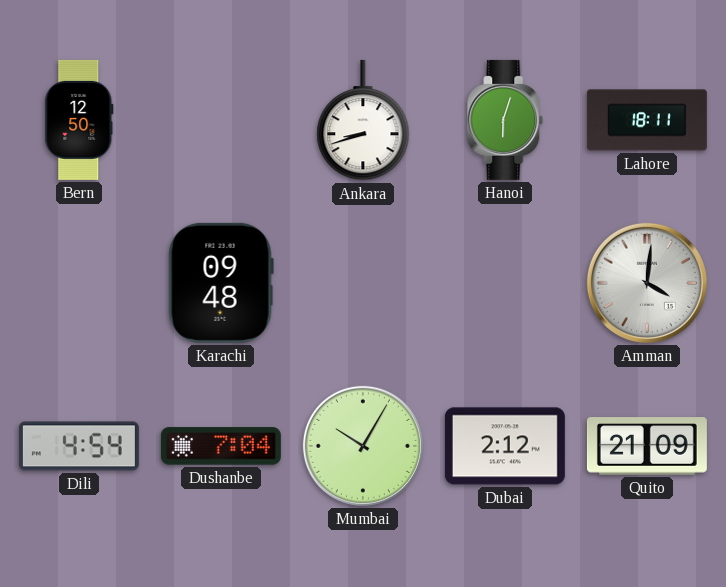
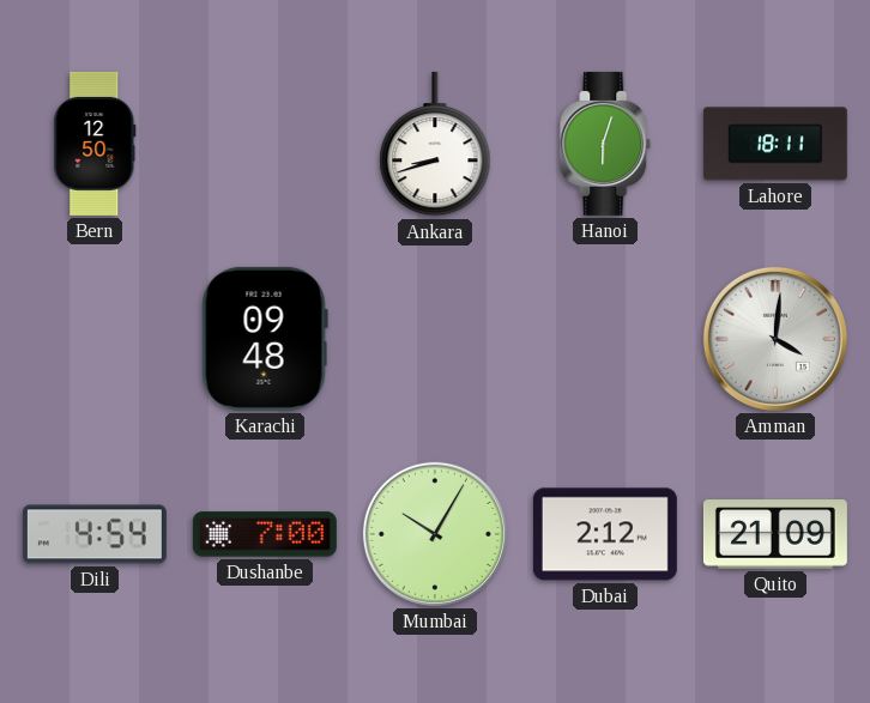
Dushanbe: 7:04 -> 7:00
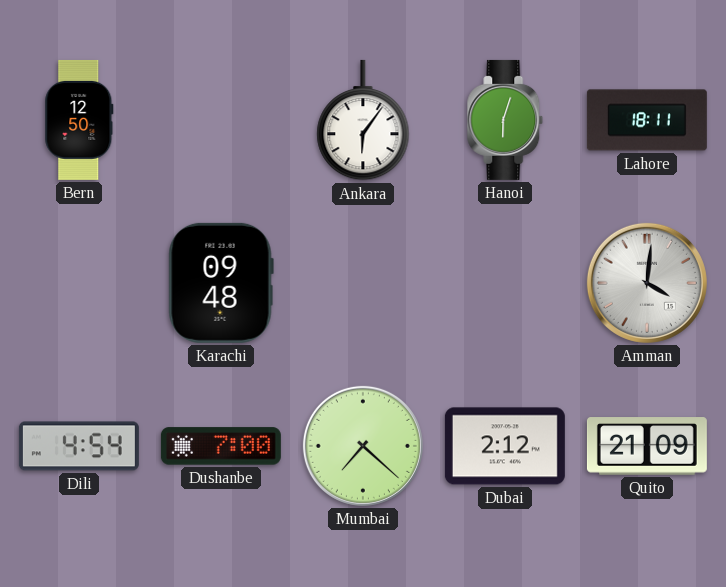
Ankara: 8:42 -> 6:06
Mumbai: 10:05 -> 7:22
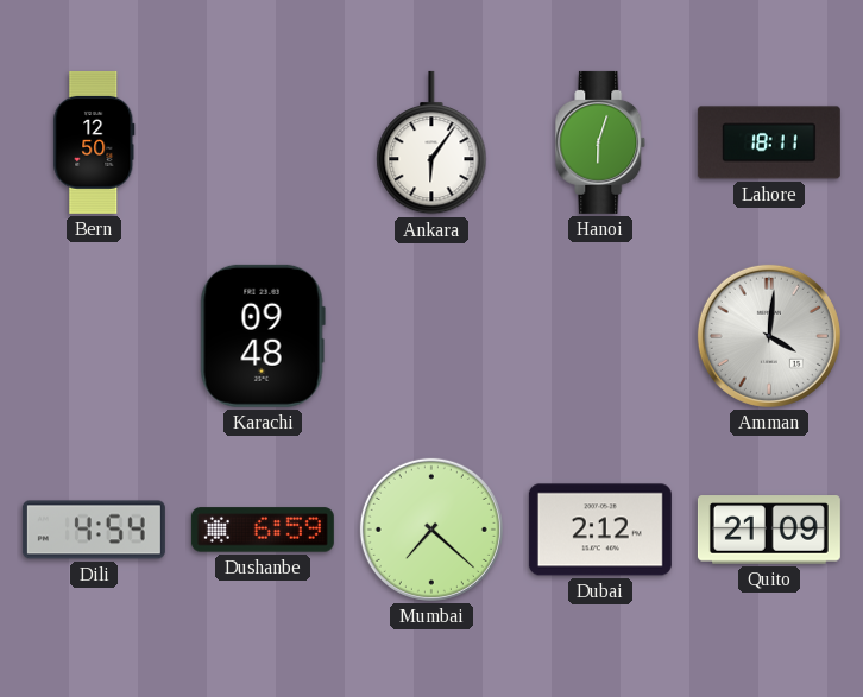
Dushanbe: 7:00 -> 6:59
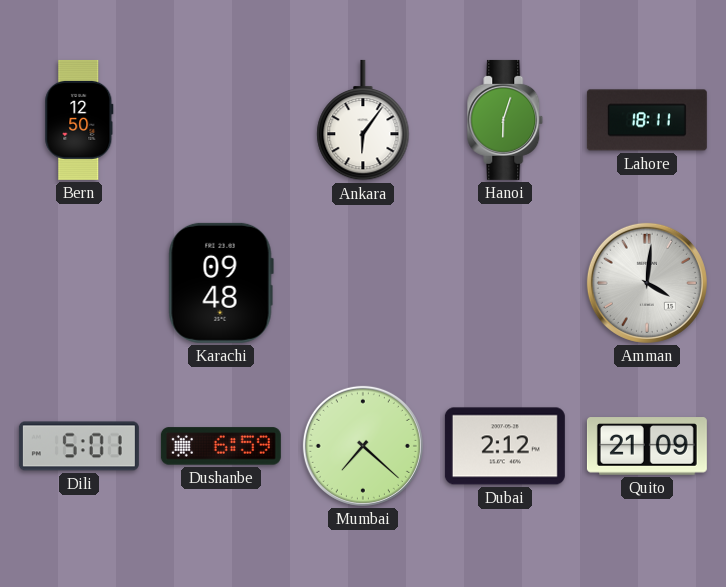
Dili: 4:54 -> 5:01
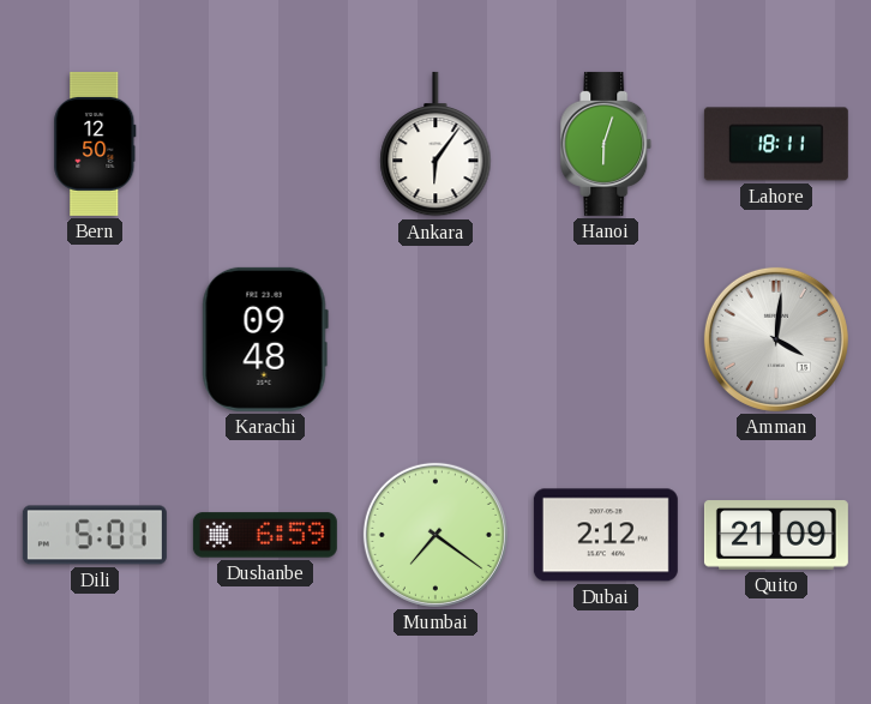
Mumbai: 7:22 -> 7:21
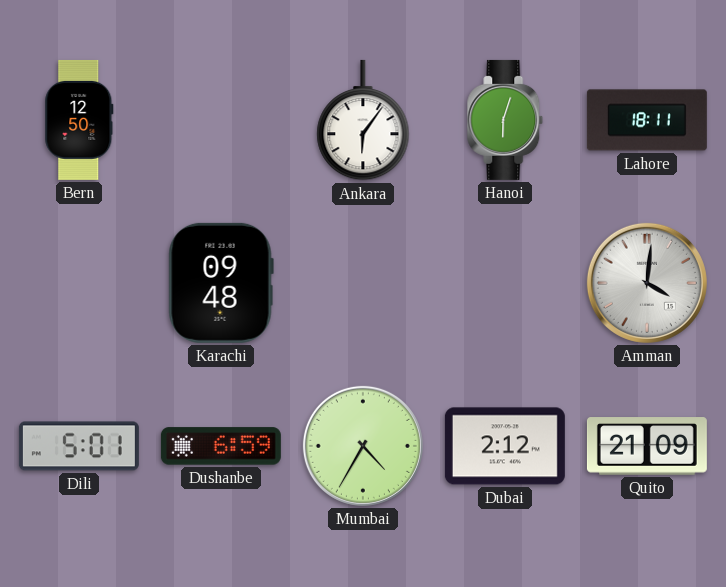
Mumbai: 7:21 -> 4:35
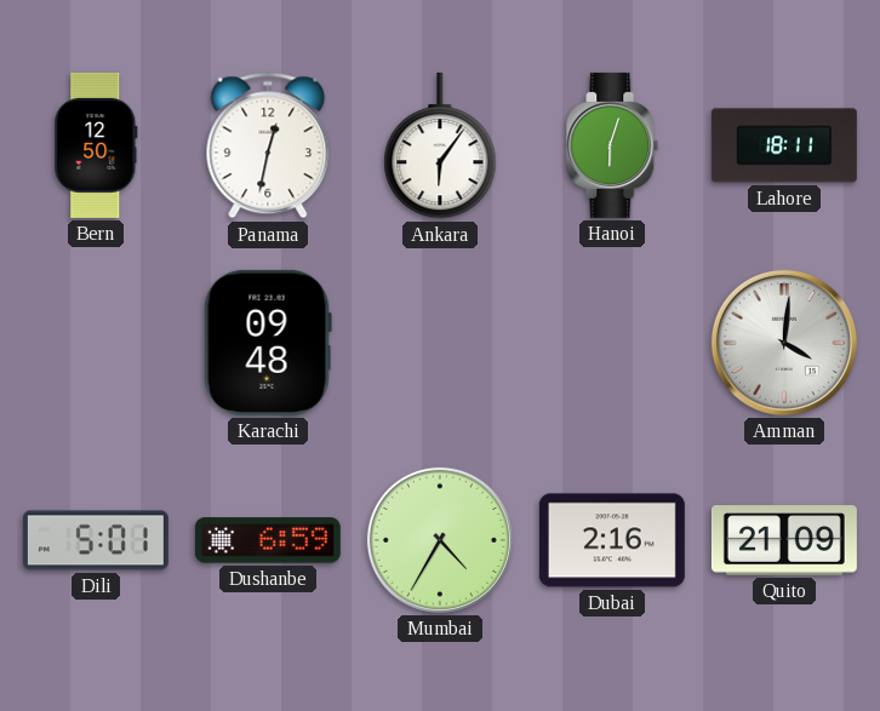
Panama: none -> 12:32
Dubai: 2:12 -> 2:16
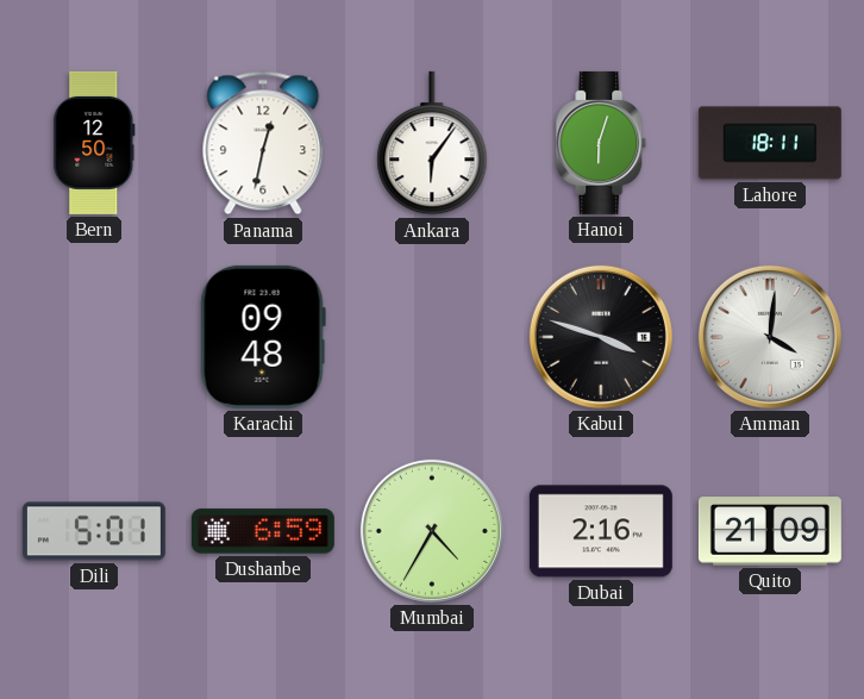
Kabul: none -> 3:48
